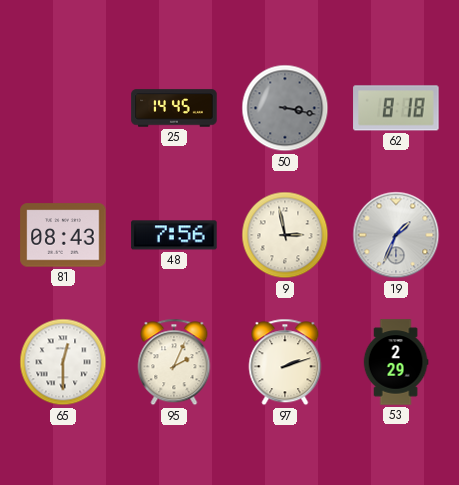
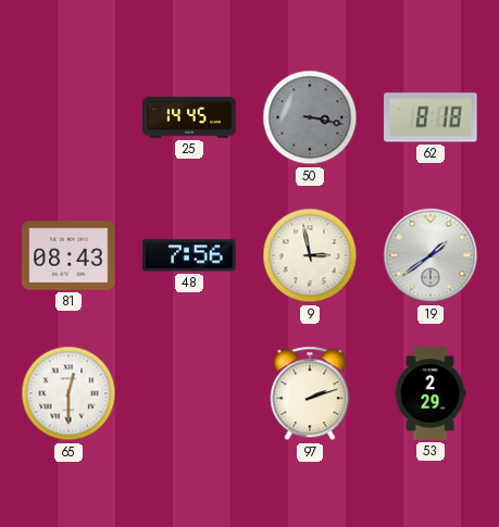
19: 1:34 -> 1:39
95: 2:04 -> none
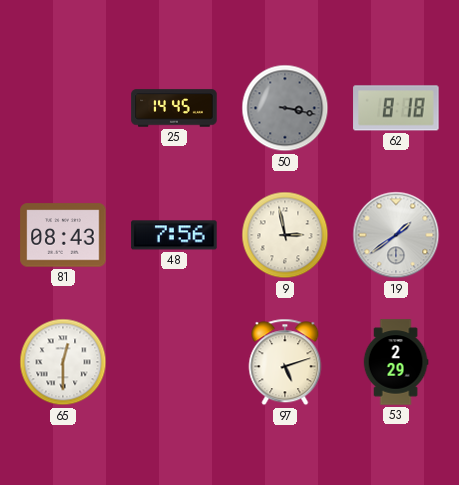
97: 2:12 -> 5:12
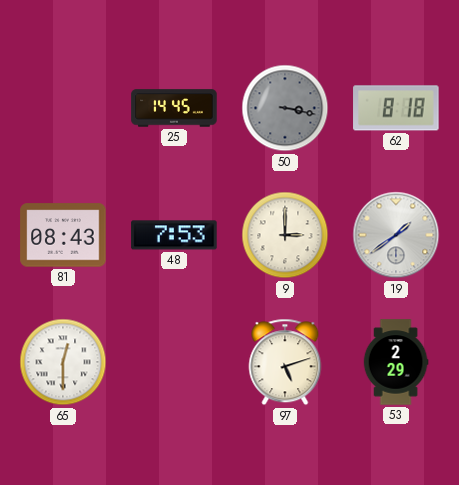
48: 7:56 -> 7:53
9: 2:58 -> 3:00
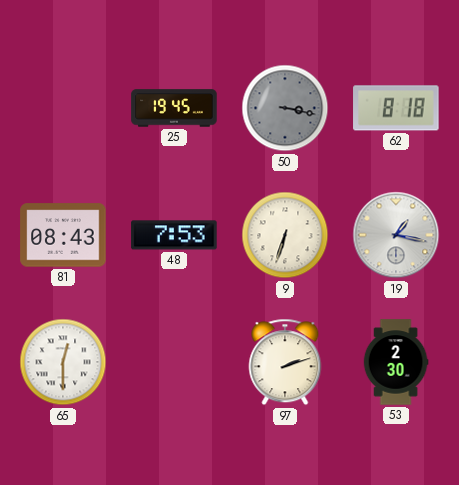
25: 14:45 -> 19:45
9: 3:00 -> 6:33
19: 1:39 -> 1:17
97: 5:12 -> 2:12
53: 2:29 -> 2:30
